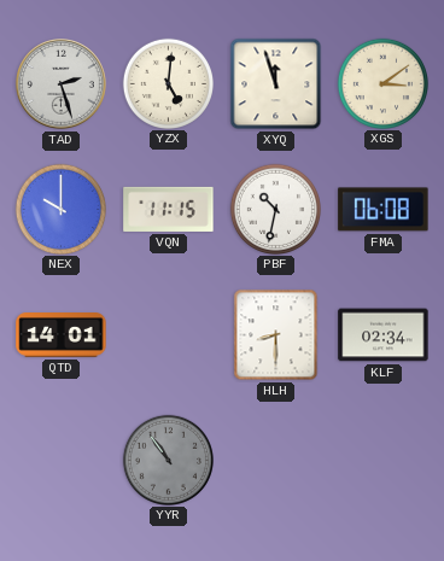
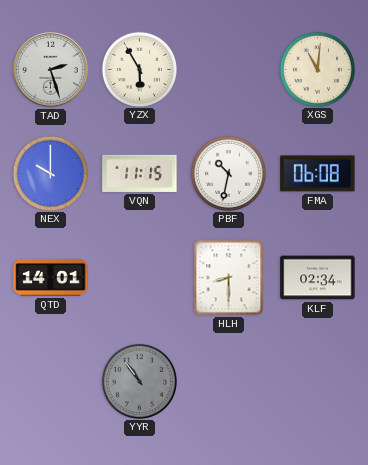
YZX: 5:01 -> 5:55
XYQ: 11:57 -> none
XGS: 3:09 -> 11:01
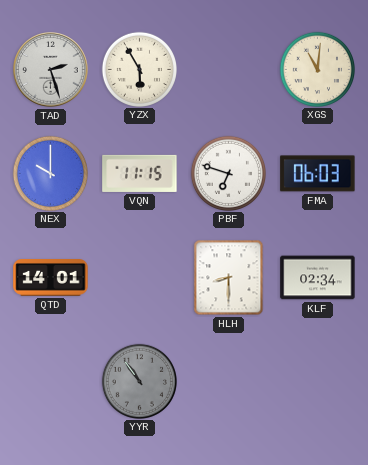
PBF: 10:32 -> 6:48
FMA: 06:08 -> 06:03
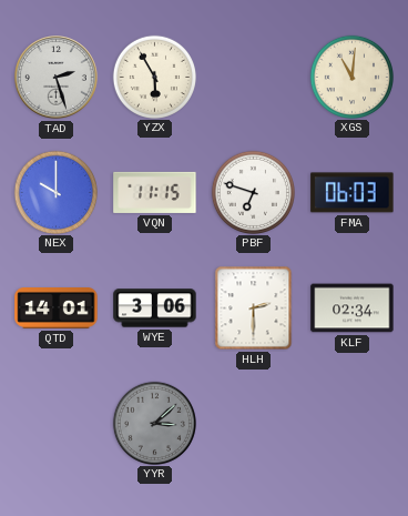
WYE: none -> 3:06
HLH: 8:30 -> 2:30
YYR: 10:54 -> 3:08
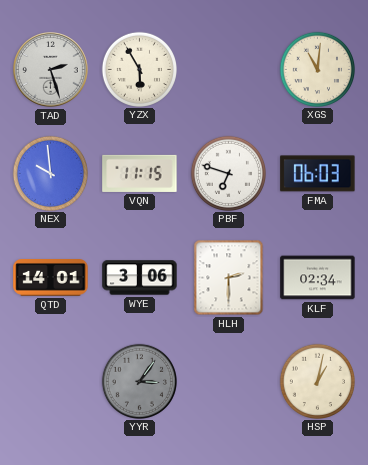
NEX: 10:00 -> 9:59
YYR: 3:08 -> 3:06
HSP: none -> 1:02
